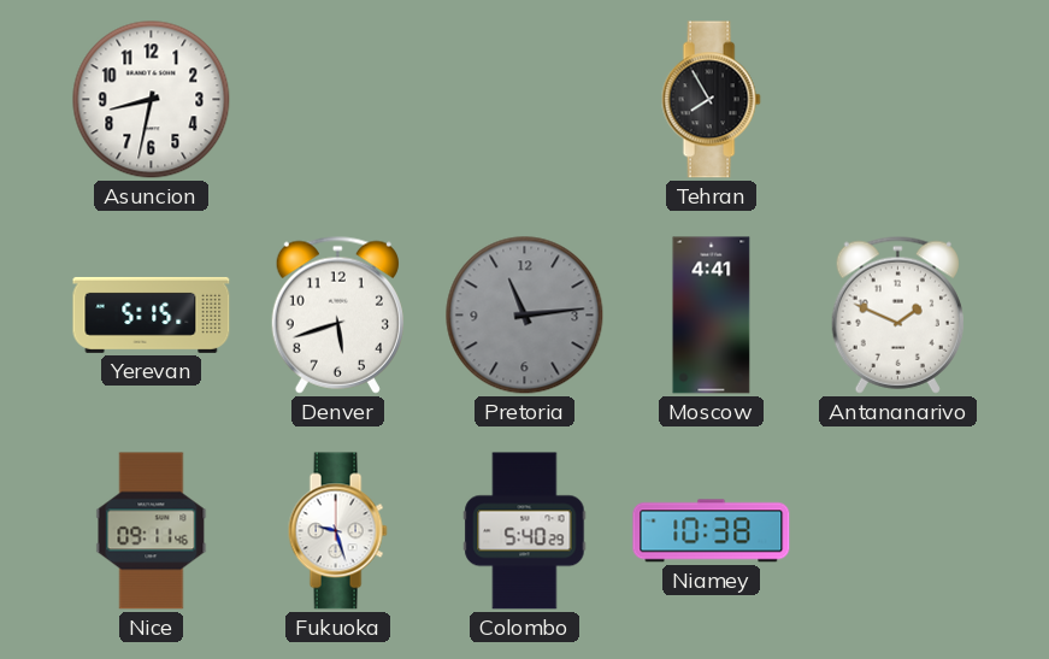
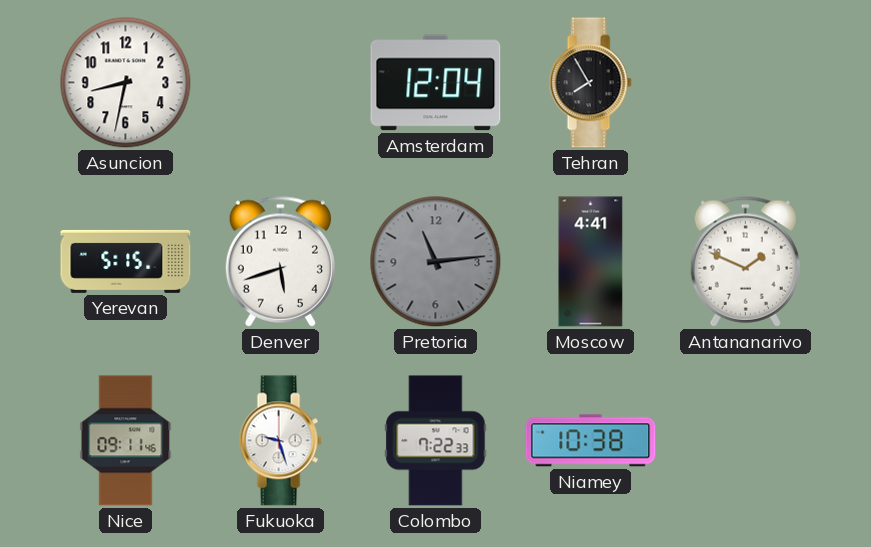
Amsterdam: none -> 12:04
Colombo: 5:40 -> 7:22
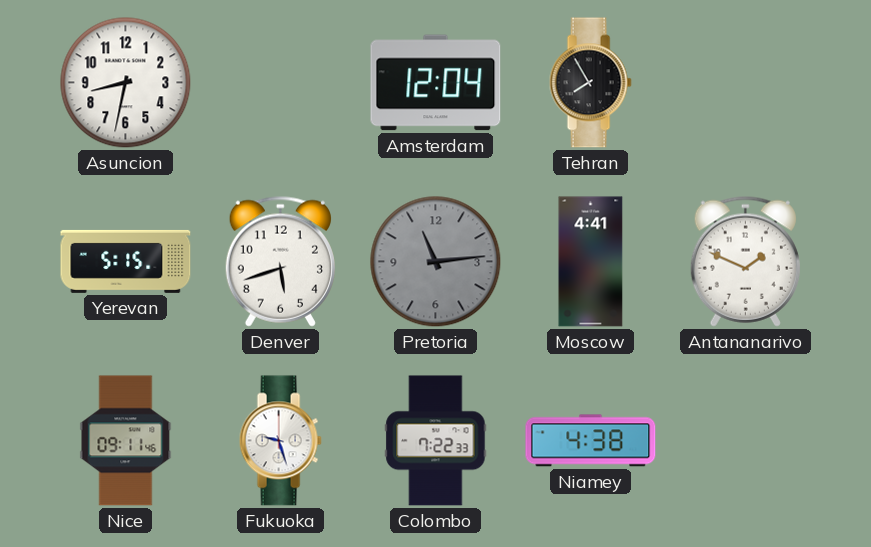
Niamey: 10:38 -> 4:38
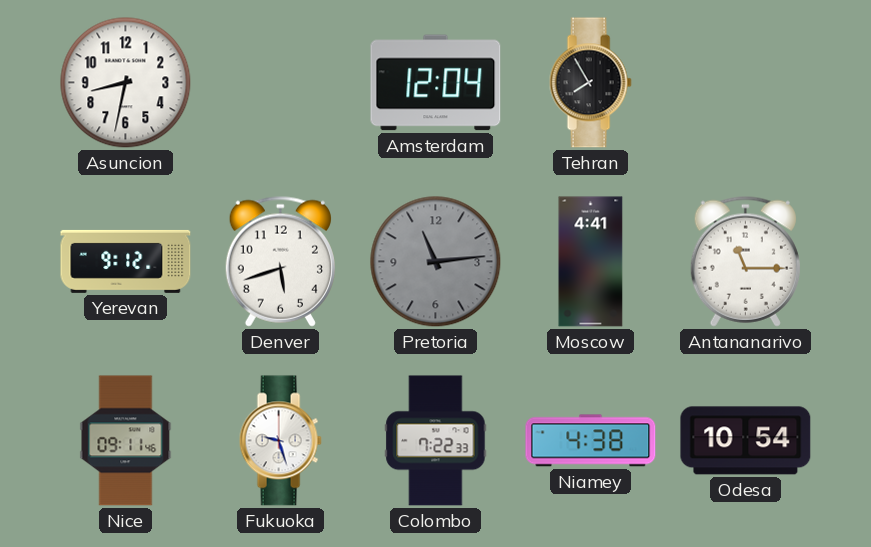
Yerevan: 5:15 -> 9:12
Antananarivo: 1:49 -> 11:15
Odesa: none -> 10:54
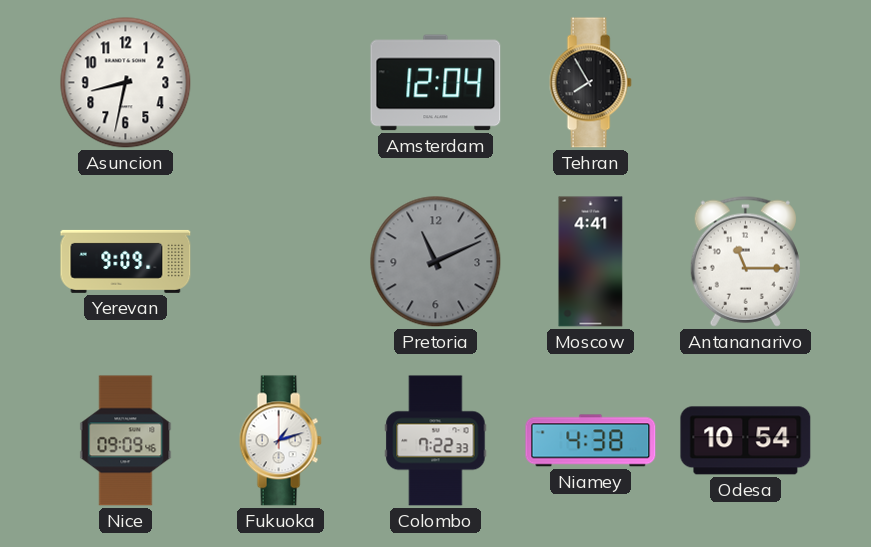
Yerevan: 9:12 -> 9:09
Denver: 5:42 -> none
Pretoria: 11:14 -> 11:11
Nice: 09:11 -> 09:09
Fukuoka: 9:27 -> 1:12
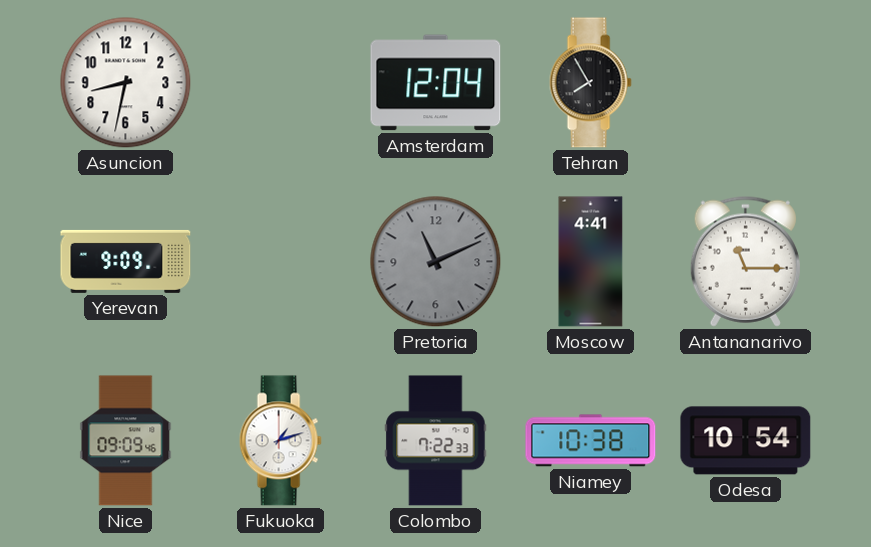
Niamey: 4:38 -> 10:38
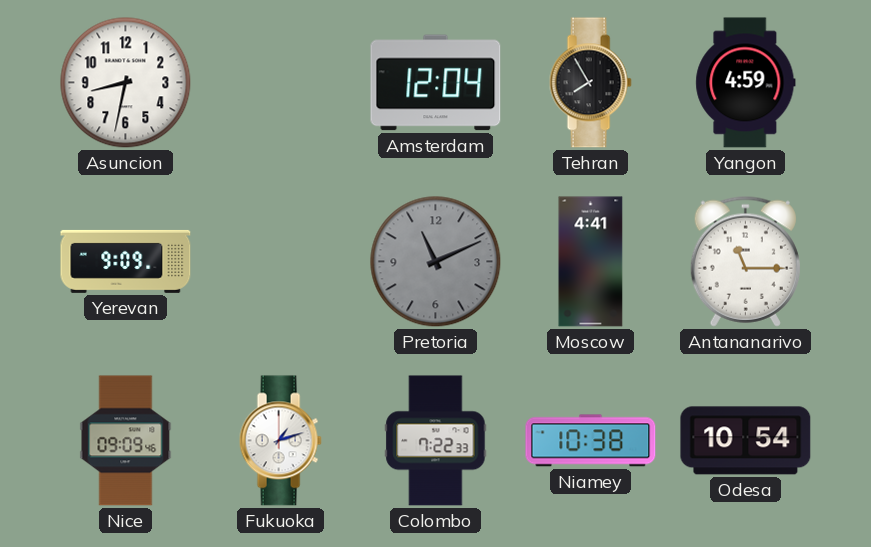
Yangon: none -> 4:59
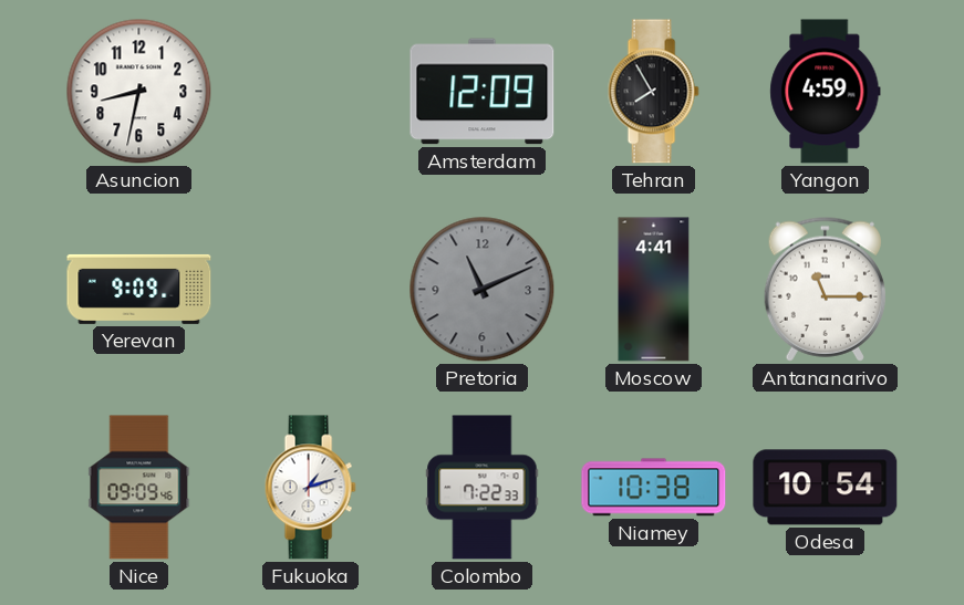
Amsterdam: 12:04 -> 12:09
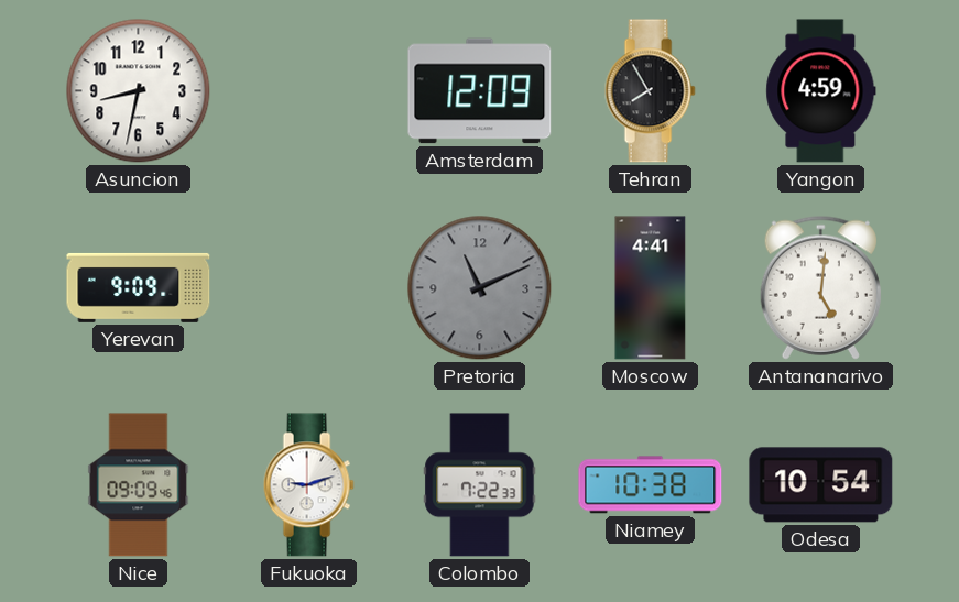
Antananarivo: 11:15 -> 5:01
Fukuoka: 1:12 -> 9:12
